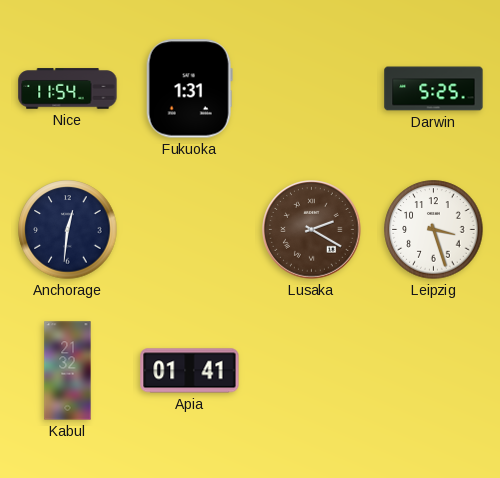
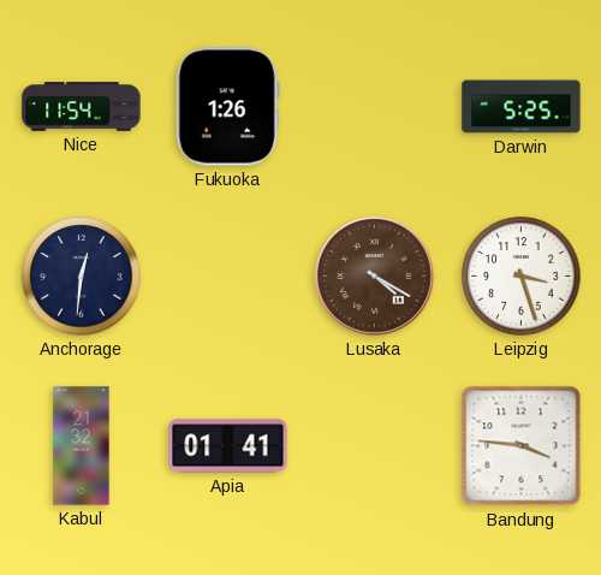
Fukuoka: 1:31 -> 1:26
Lusaka: 2:20 -> 4:20
Bandung: none -> 3:46
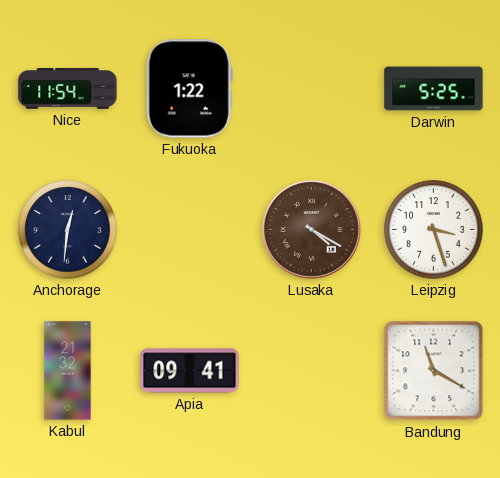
Fukuoka: 1:26 -> 1:22
Apia: 01:41 -> 09:41
Bandung: 3:46 -> 11:20
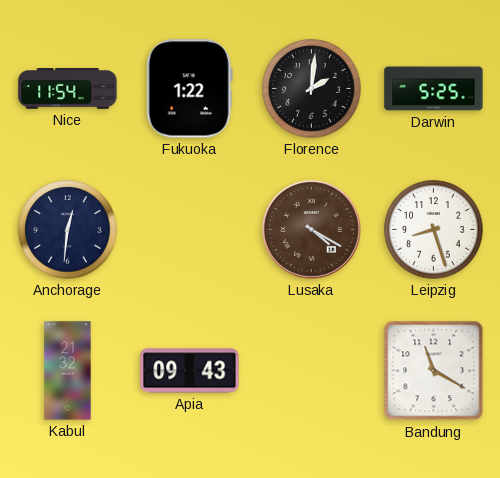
Florence: none -> 2:01
Leipzig: 3:27 -> 8:27
Apia: 09:41 -> 09:43
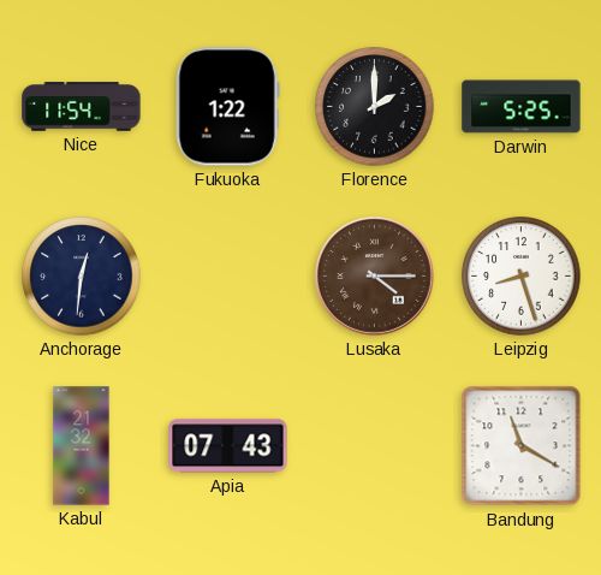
Florence: 2:01 -> 2:00
Lusaka: 4:20 -> 4:15
Apia: 09:43 -> 07:43
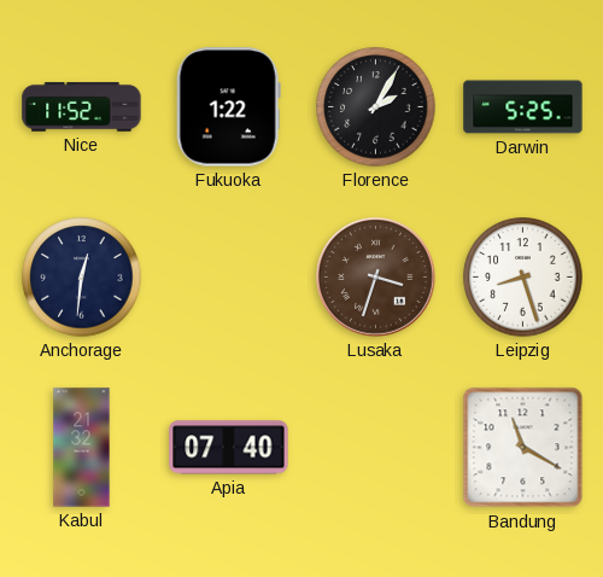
Nice: 11:54 -> 11:52
Florence: 2:00 -> 2:05
Lusaka: 4:15 -> 3:33
Apia: 07:43 -> 07:40
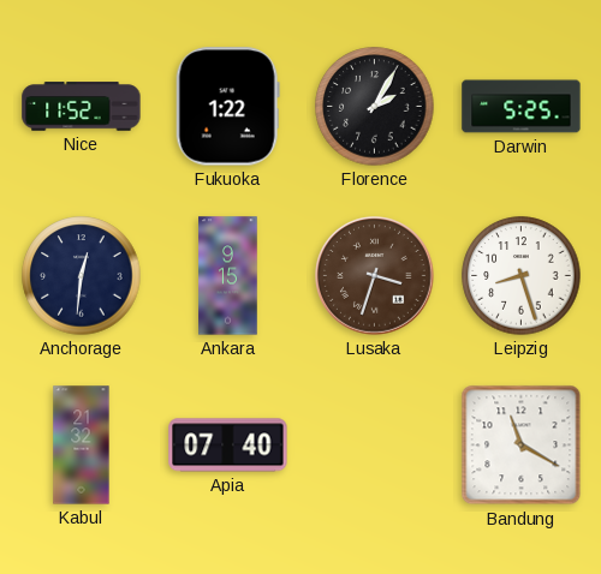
Ankara: none -> 9:15
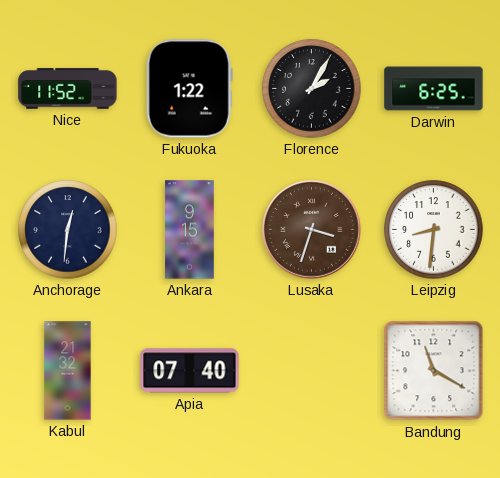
Darwin: 5:25 -> 6:25
Leipzig: 8:27 -> 8:31
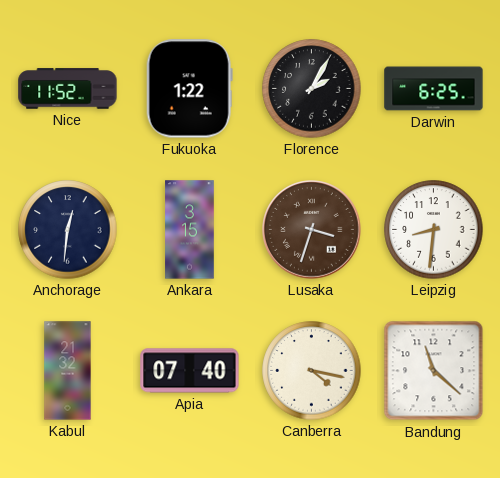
Ankara: 9:15 -> 3:15
Canberra: none -> 4:17
Bandung: 11:20 -> 11:22
